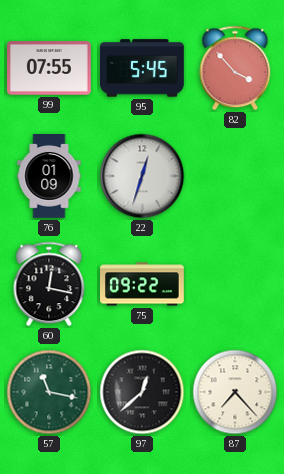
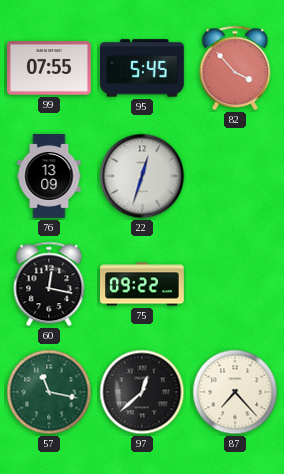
76: 01:09 -> 13:09
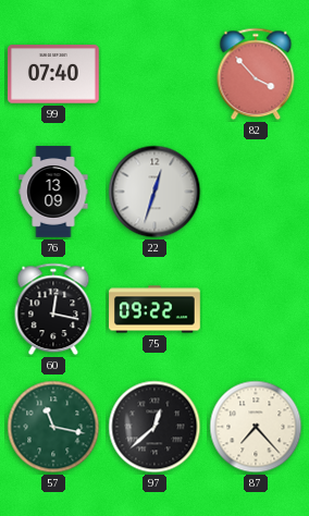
99: 07:55 -> 07:40
95: 5:45 -> none
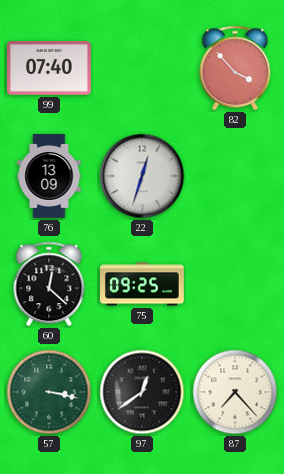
60: 12:17 -> 12:22
75: 09:22 -> 09:25
57: 11:17 -> 3:17
97: 12:38 -> 12:39
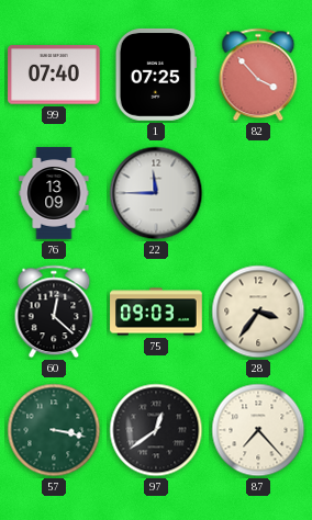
1: none -> 07:25
22: 12:33 -> 11:45
75: 09:25 -> 09:03
28: none -> 3:36
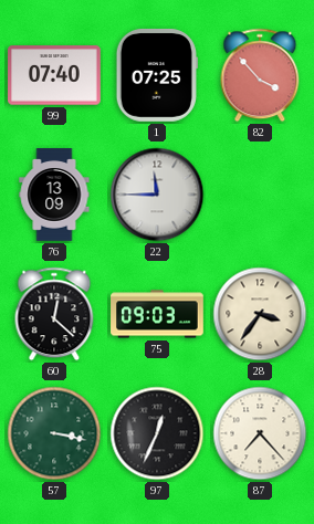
97: 12:39 -> 12:34
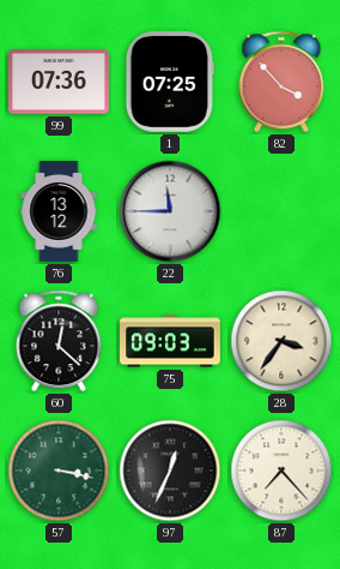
99: 07:40 -> 07:36
76: 13:09 -> 13:12
